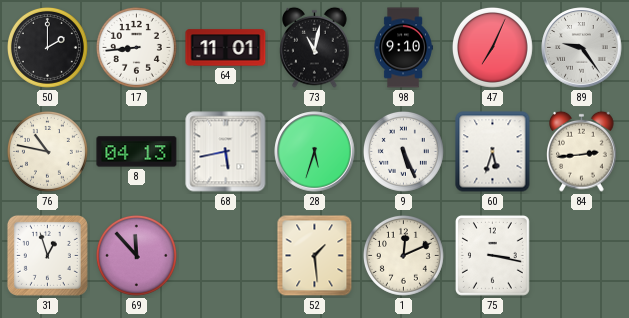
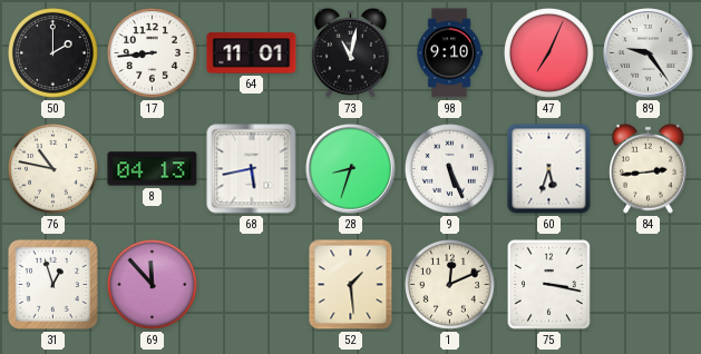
28: 5:33 -> 8:33
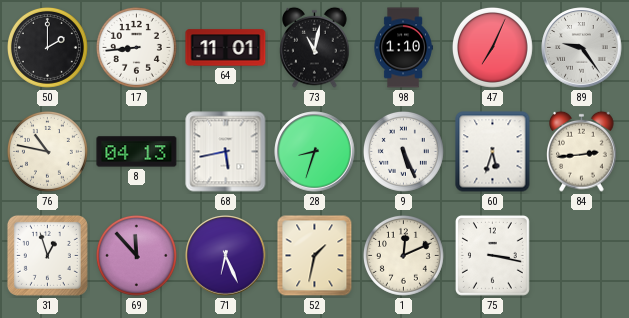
98: 9:10 -> 1:10
71: none -> 6:26
52: 1:29 -> 1:32
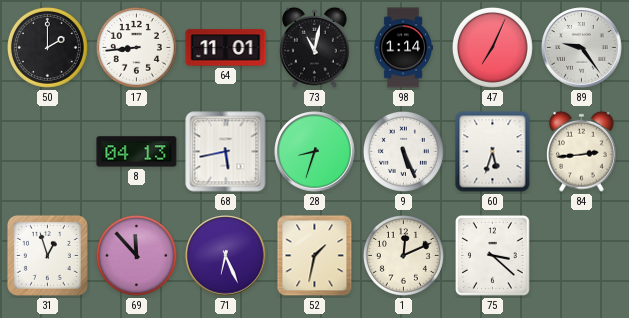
98: 1:10 -> 1:14
76: 10:47 -> none
75: 3:17 -> 3:22
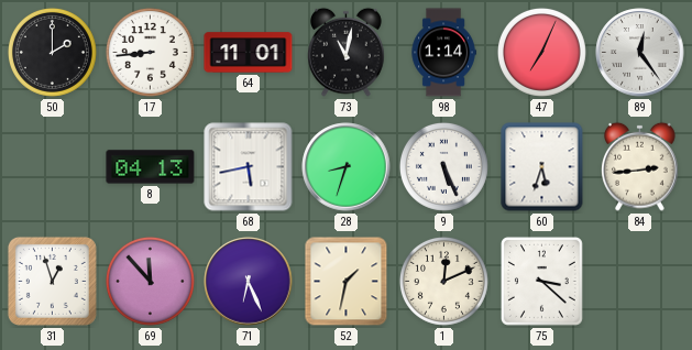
89: 9:24 -> 12:24
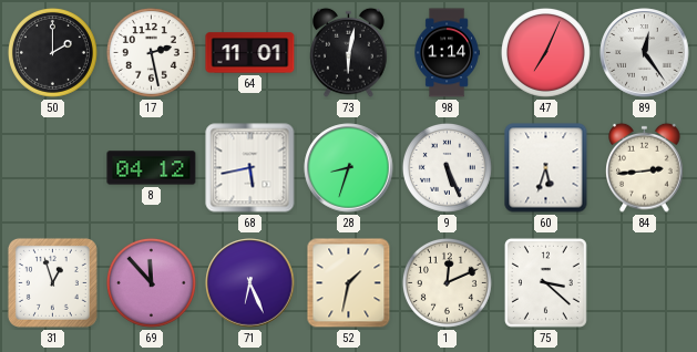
17: 8:44 -> 2:28
73: 11:02 -> 6:02
8: 04:13 -> 04:12
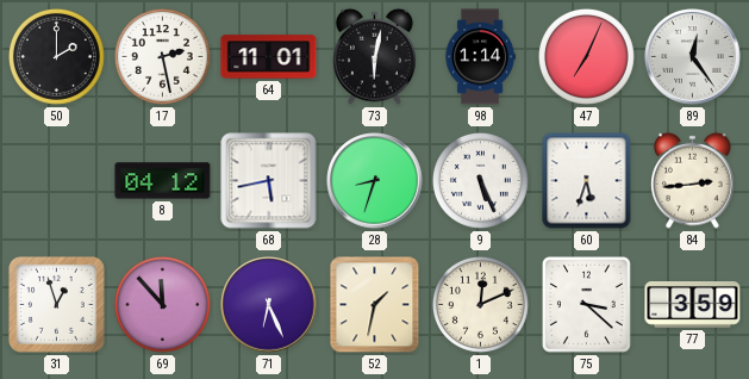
77: none -> 3:59
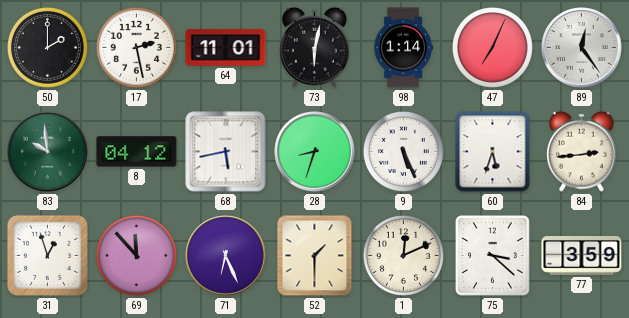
83: none -> 9:59
52: 1:32 -> 1:30
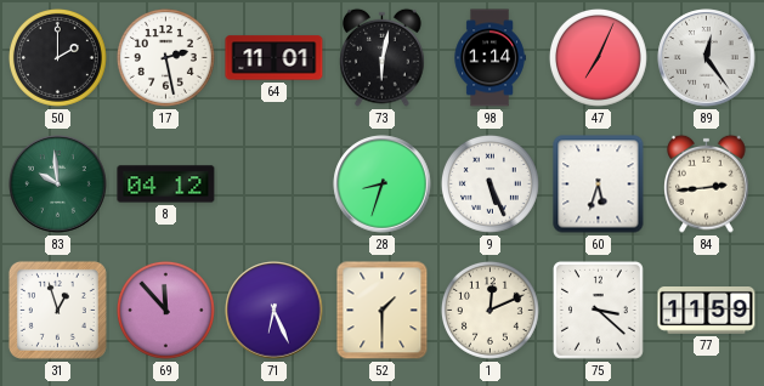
68: 5:43 -> none
77: 3:59 -> 11:59
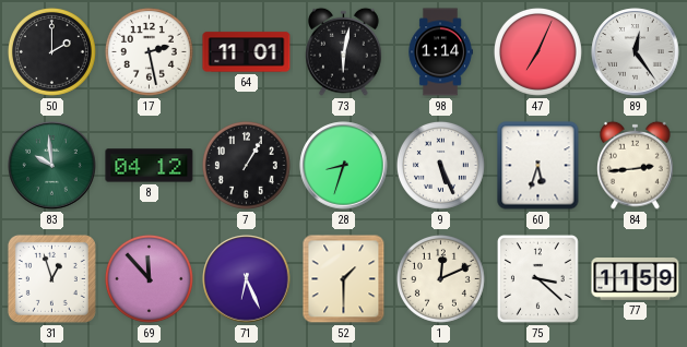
7: none -> 1:05
